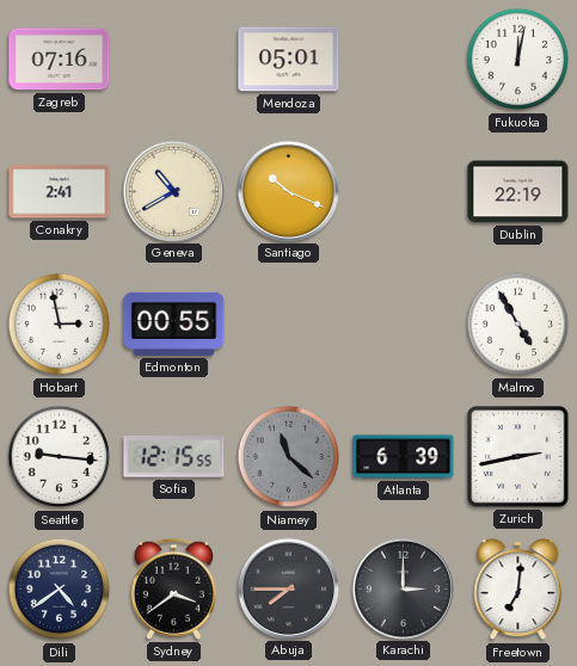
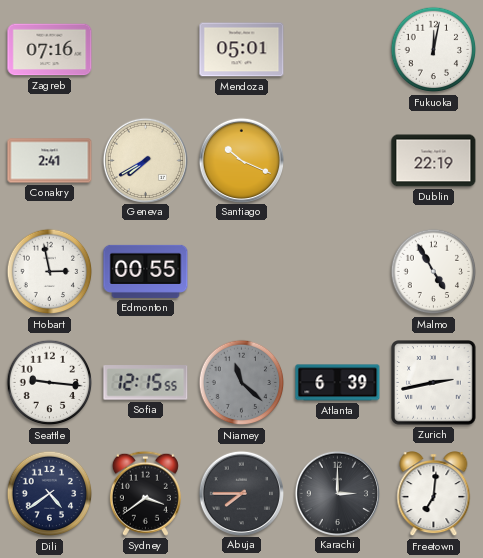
Geneva: 10:40 -> 7:40
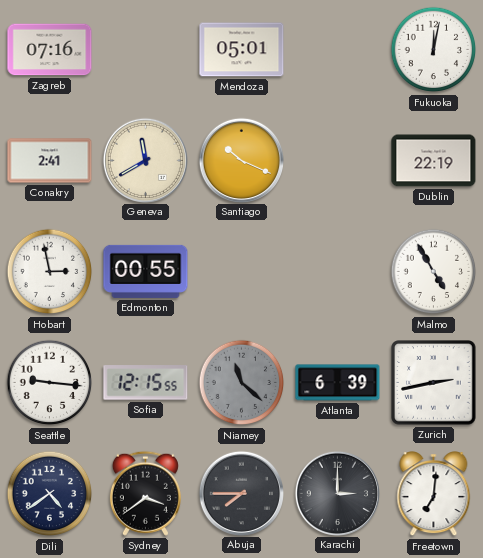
Geneva: 7:40 -> 11:40
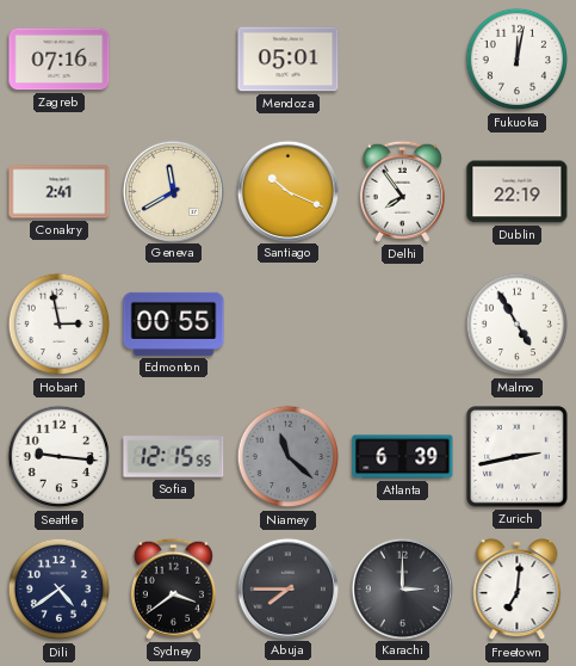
Delhi: none -> 7:54
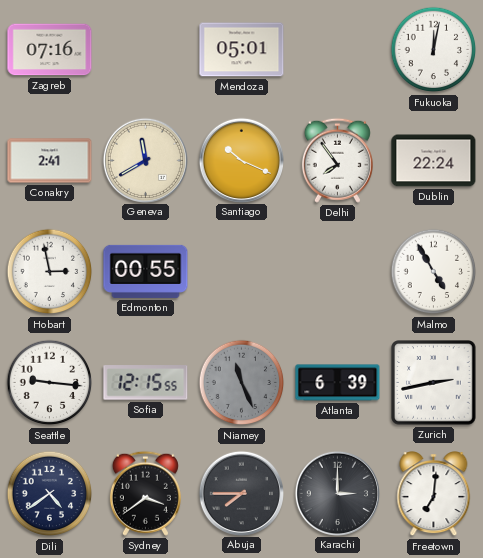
Dublin: 22:19 -> 22:24
Niamey: 11:22 -> 11:26
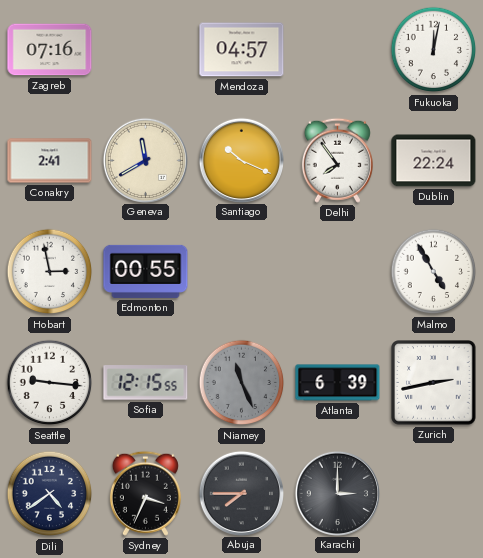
Mendoza: 05:01 -> 04:57
Sydney: 3:39 -> 3:34
Freetown: 7:01 -> none
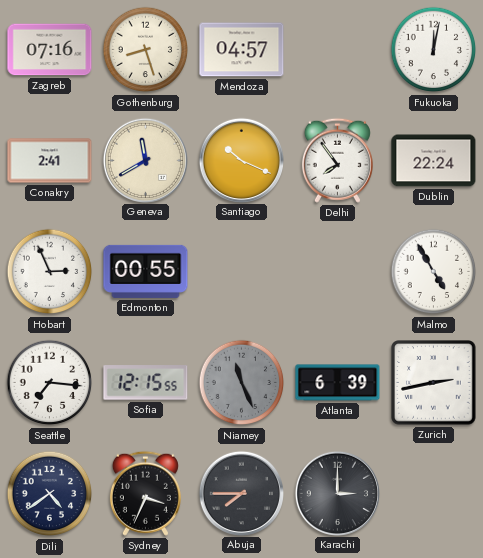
Gothenburg: none -> 8:27
Hobart: 2:58 -> 2:56
Seattle: 9:16 -> 7:16
